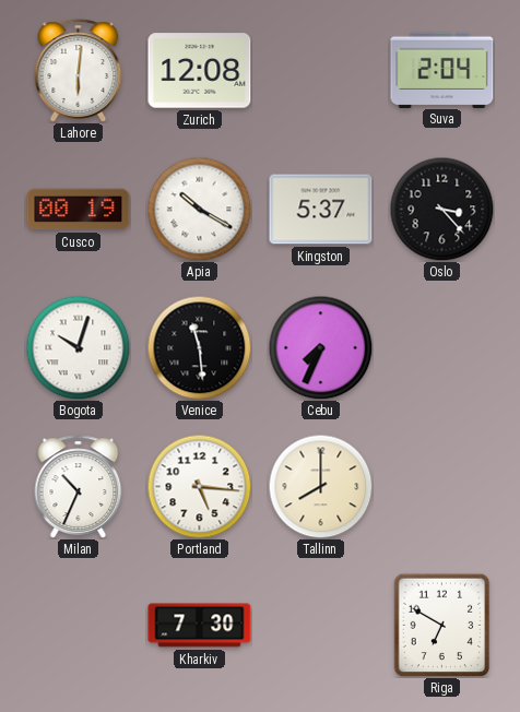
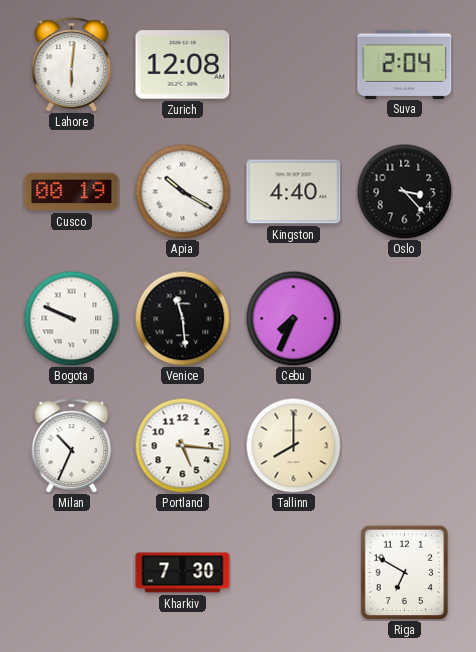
Kingston: 5:37 -> 4:40
Bogota: 10:03 -> 9:49
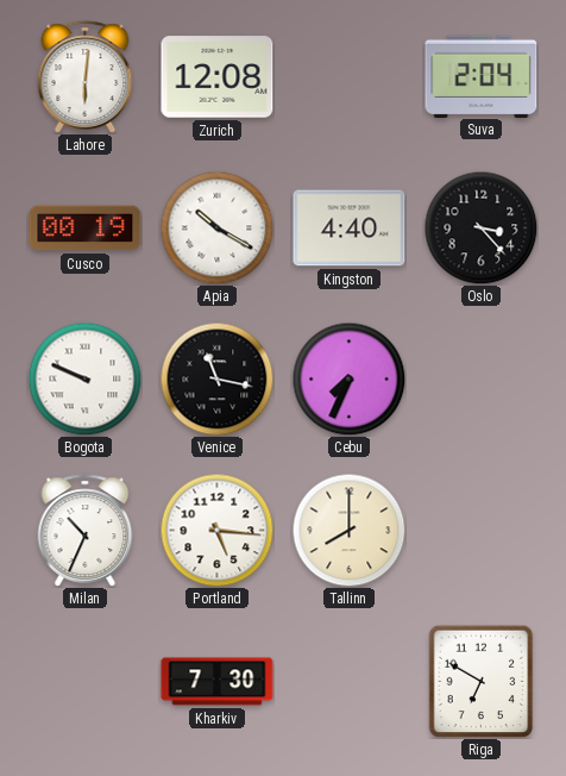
Venice: 11:29 -> 11:17
